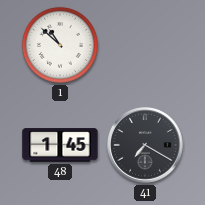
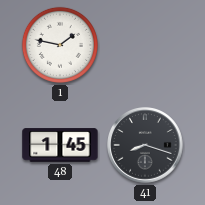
1: 10:52 -> 1:47
41: 7:20 -> 8:18
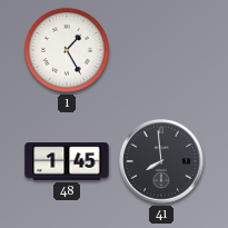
1: 1:47 -> 1:25
41: 8:18 -> 7:59
